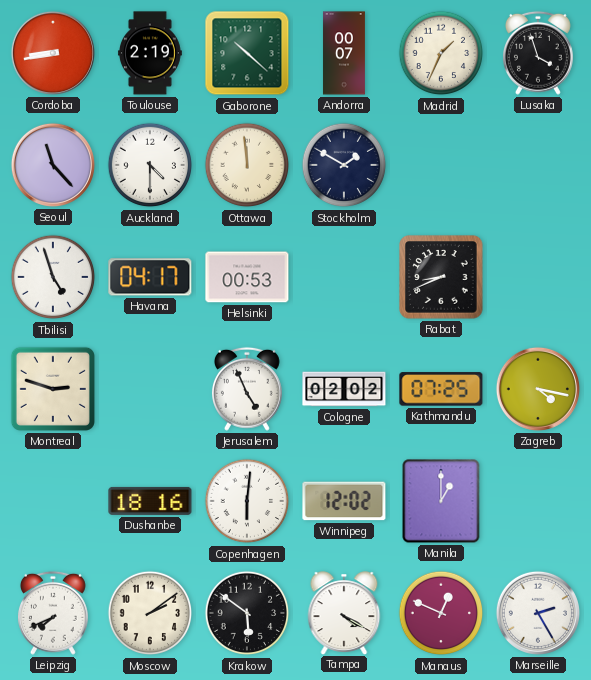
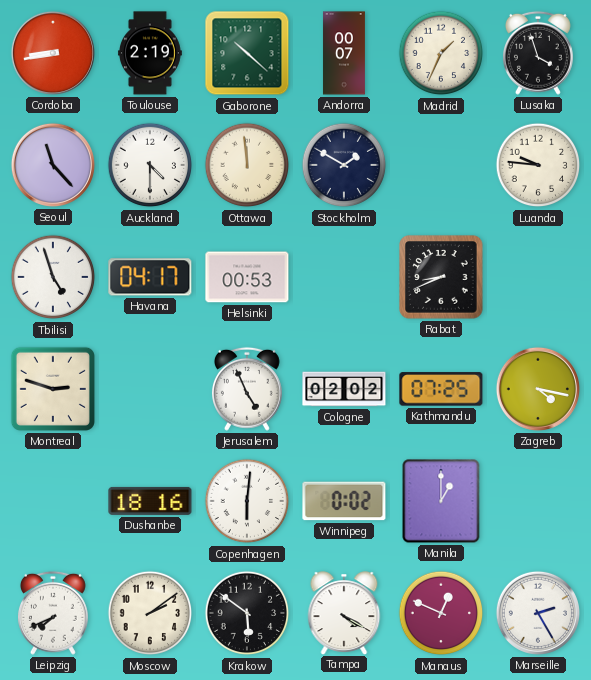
Luanda: none -> 9:46
Winnipeg: 12:02 -> 0:02
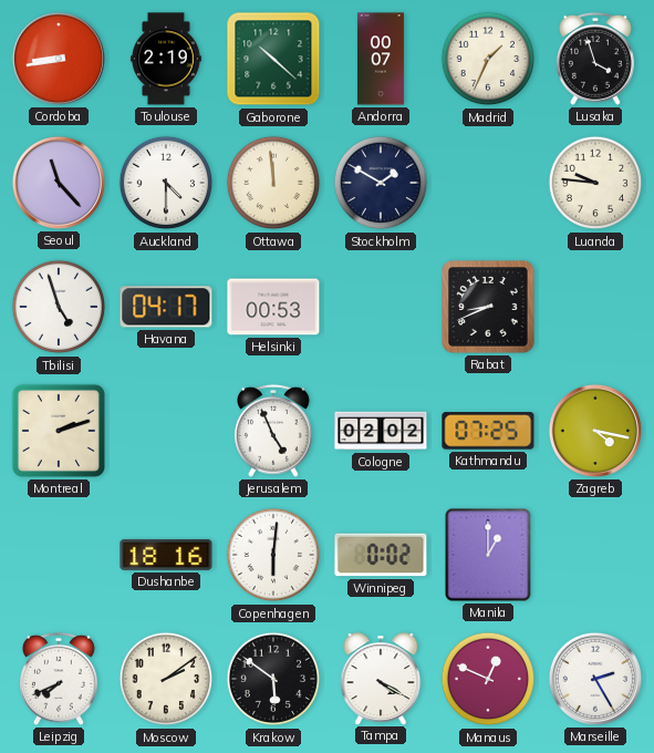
Montreal: 2:48 -> 2:12
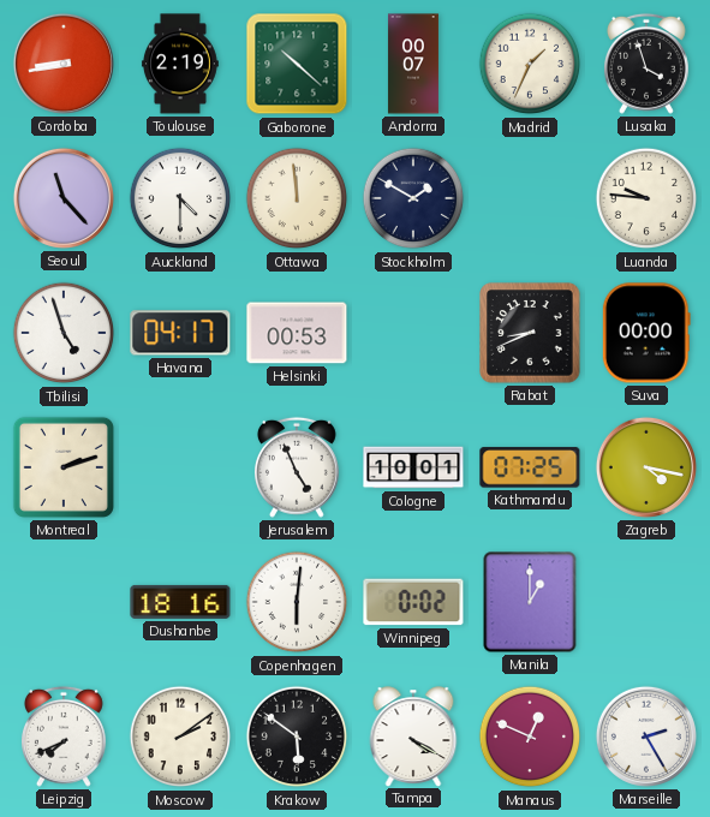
Suva: none -> 00:00
Cologne: 02:02 -> 10:01
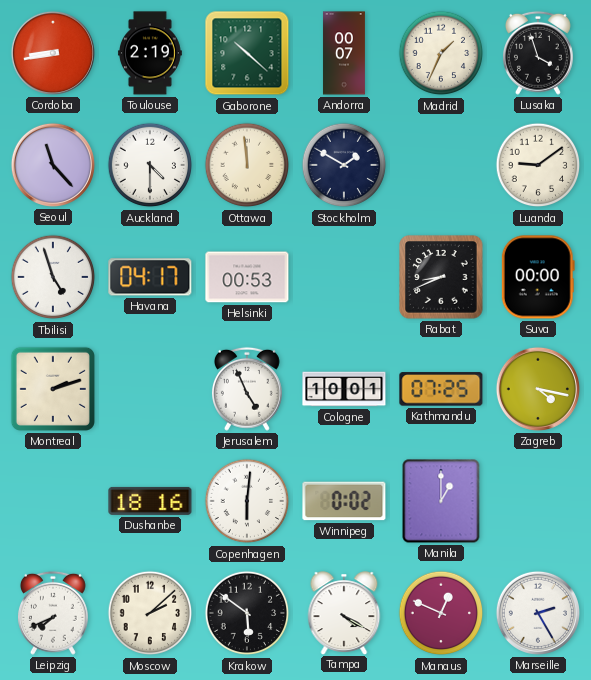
Luanda: 9:46 -> 9:09
Moscow: 2:09 -> 2:08
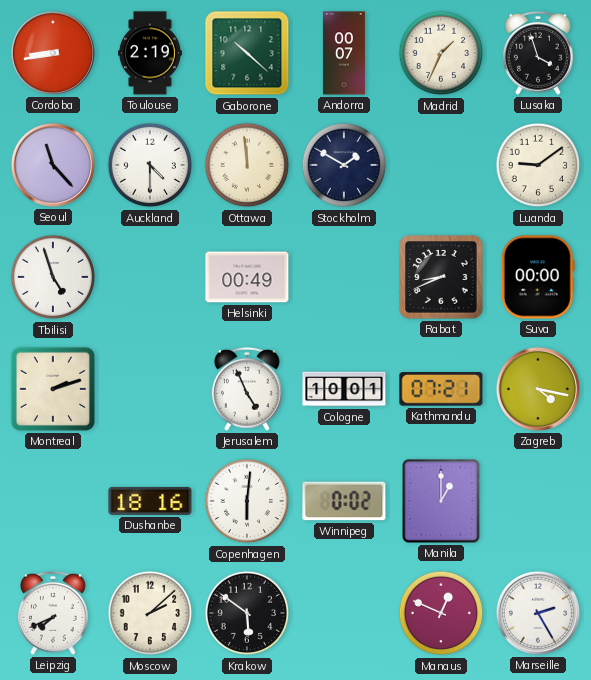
Havana: 04:17 -> none
Helsinki: 00:53 -> 00:49
Kathmandu: 07:25 -> 07:21
Tampa: 4:20 -> none
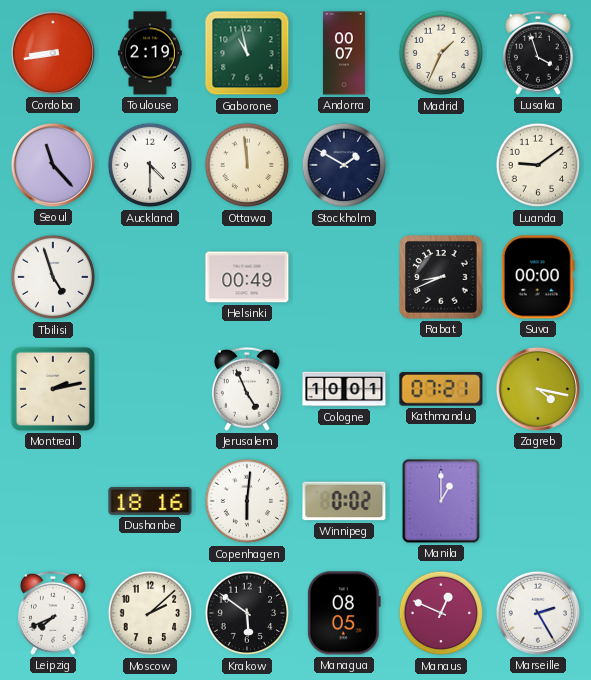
Gaborone: 10:22 -> 10:58
Montreal: 2:12 -> 2:13
Managua: none -> 08:05
